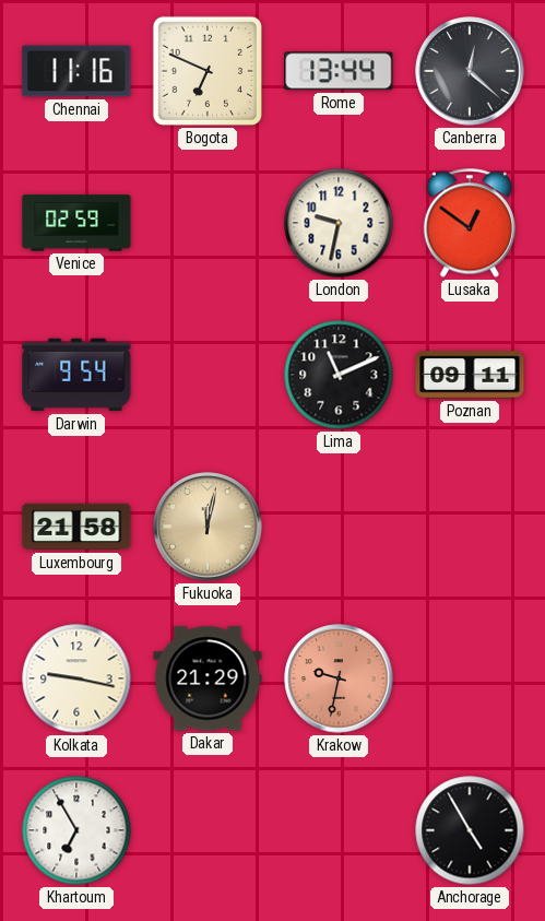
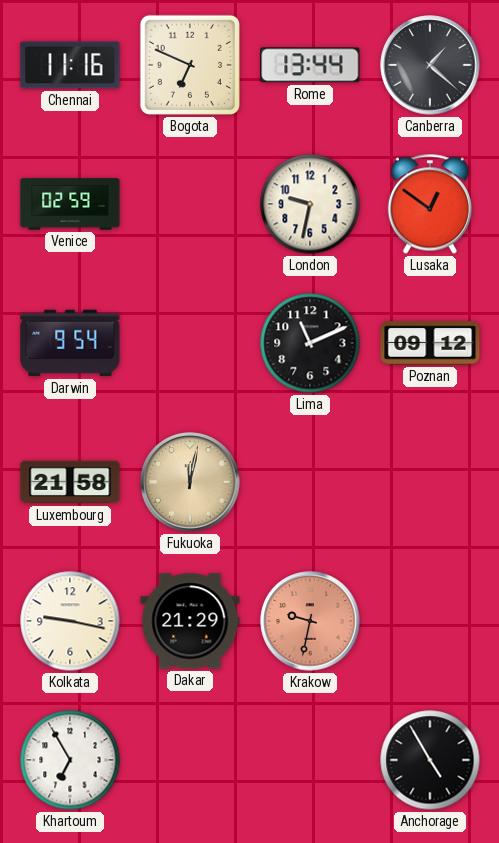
Canberra: 12:22 -> 1:22
Poznan: 09:11 -> 09:12
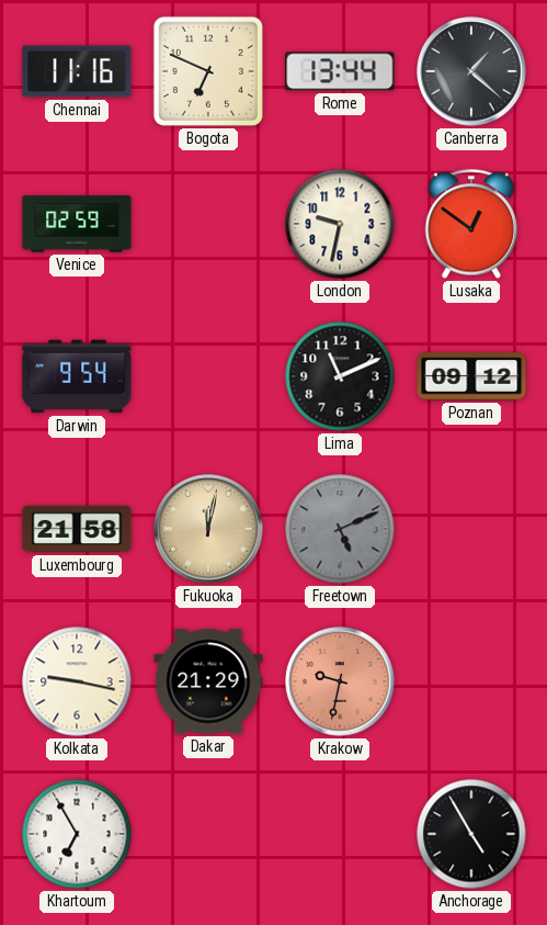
Freetown: none -> 5:11
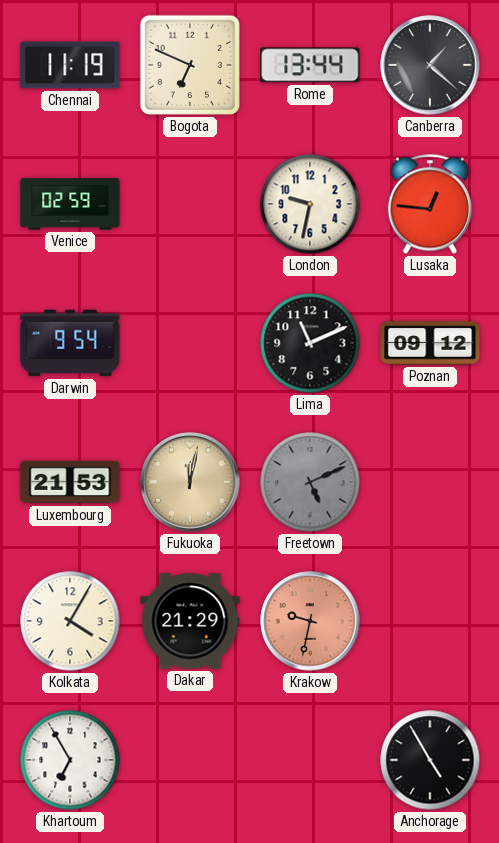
Chennai: 11:16 -> 11:19
Lusaka: 12:51 -> 12:46
Luxembourg: 21:58 -> 21:53
Kolkata: 9:17 -> 4:05
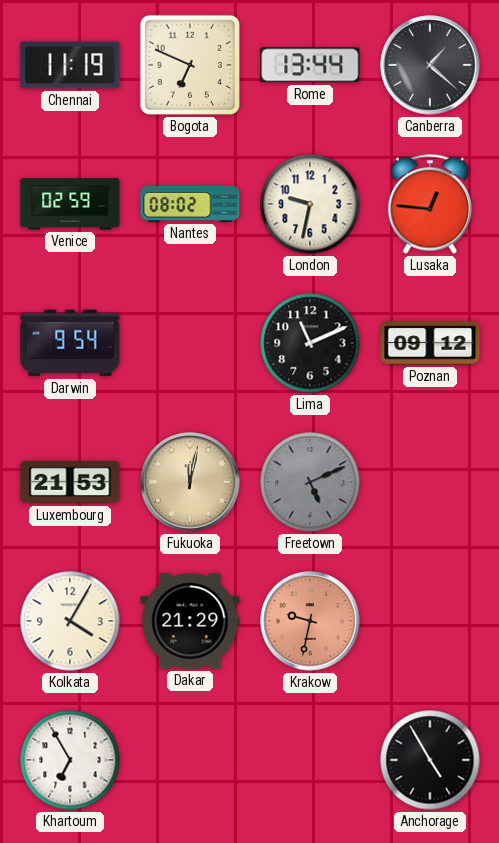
Nantes: none -> 08:02
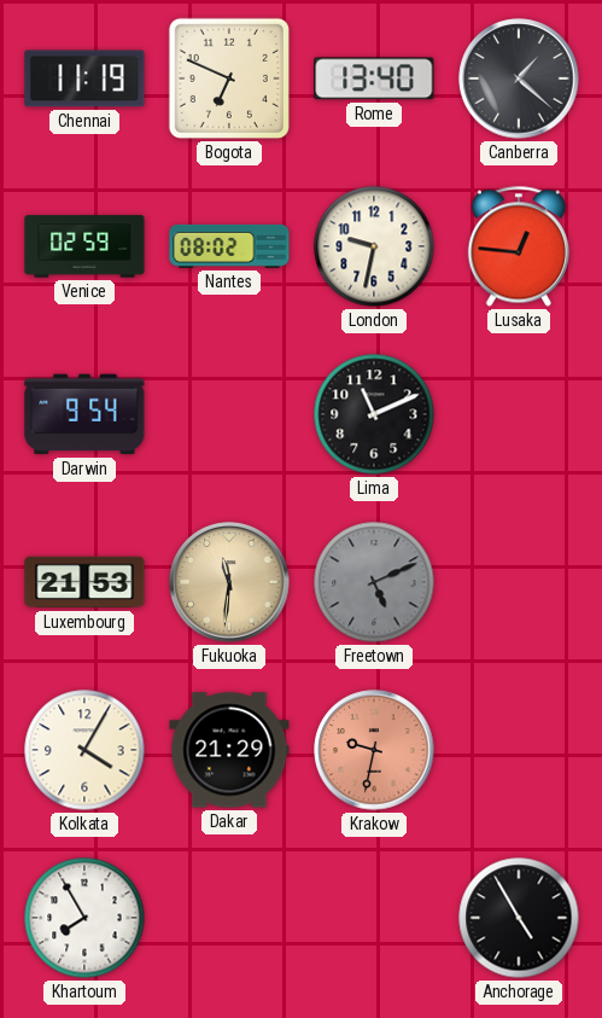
Rome: 13:44 -> 13:40
Poznan: 09:12 -> none
Fukuoka: 12:02 -> 11:31
Khartoum: 6:55 -> 7:55
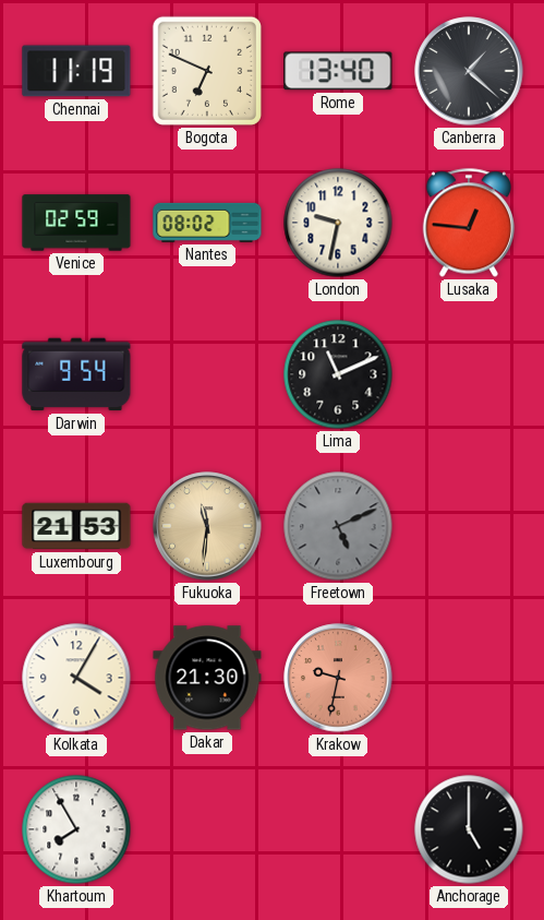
Dakar: 21:29 -> 21:30
Anchorage: 4:55 -> 5:00
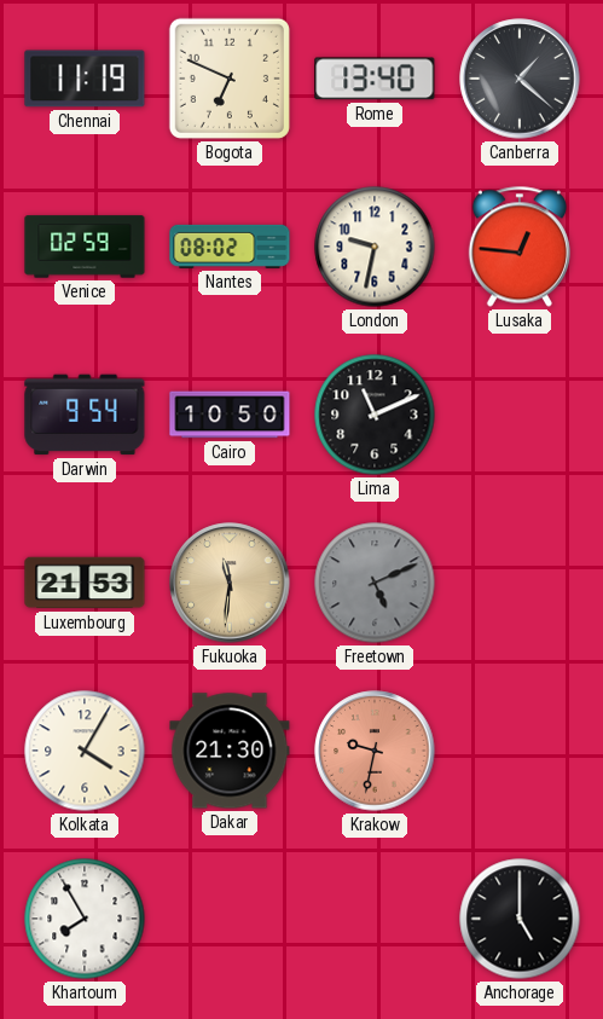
Cairo: none -> 10:50
